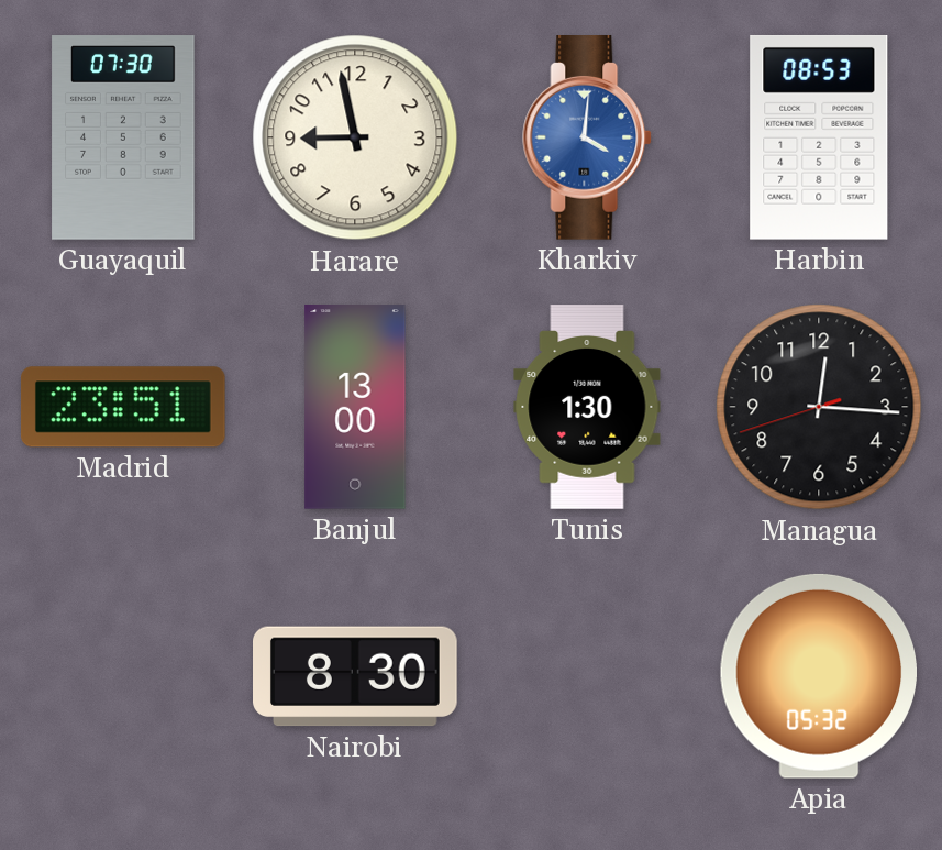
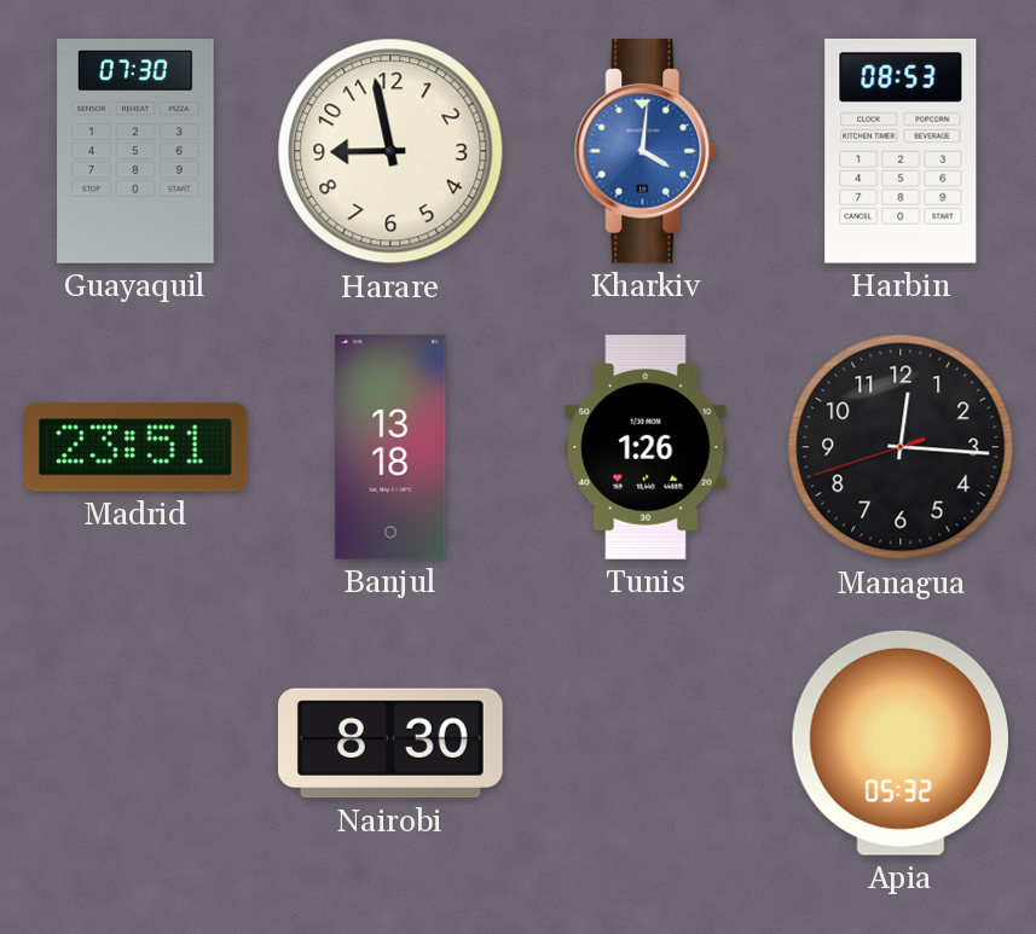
Banjul: 13:00 -> 13:18
Tunis: 1:30 -> 1:26
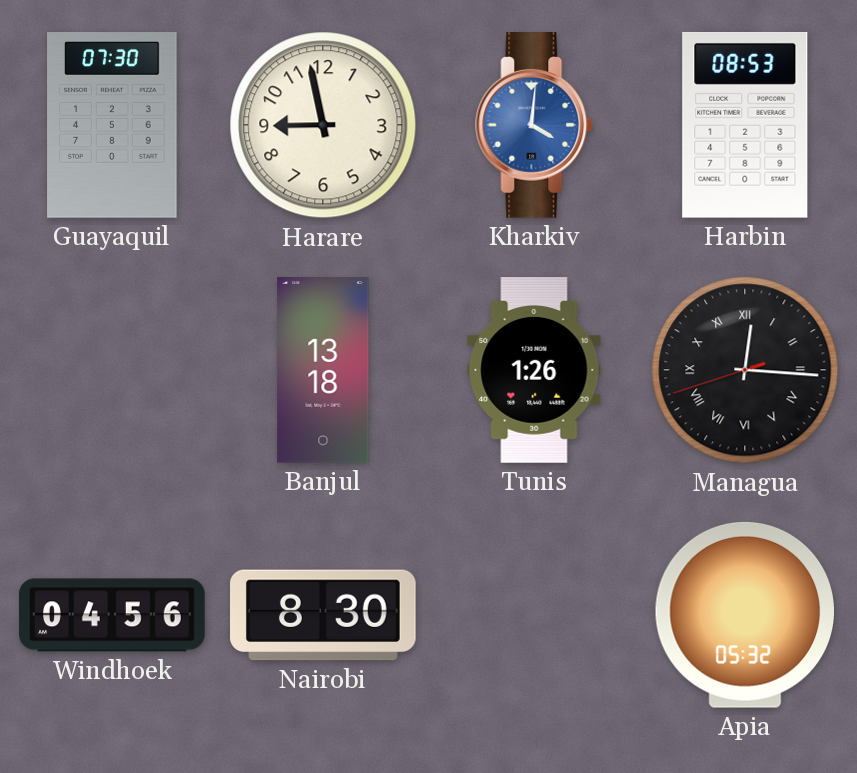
Madrid: 23:51 -> none
Managua numerals: Arabic -> Roman
Windhoek: none -> 04:56
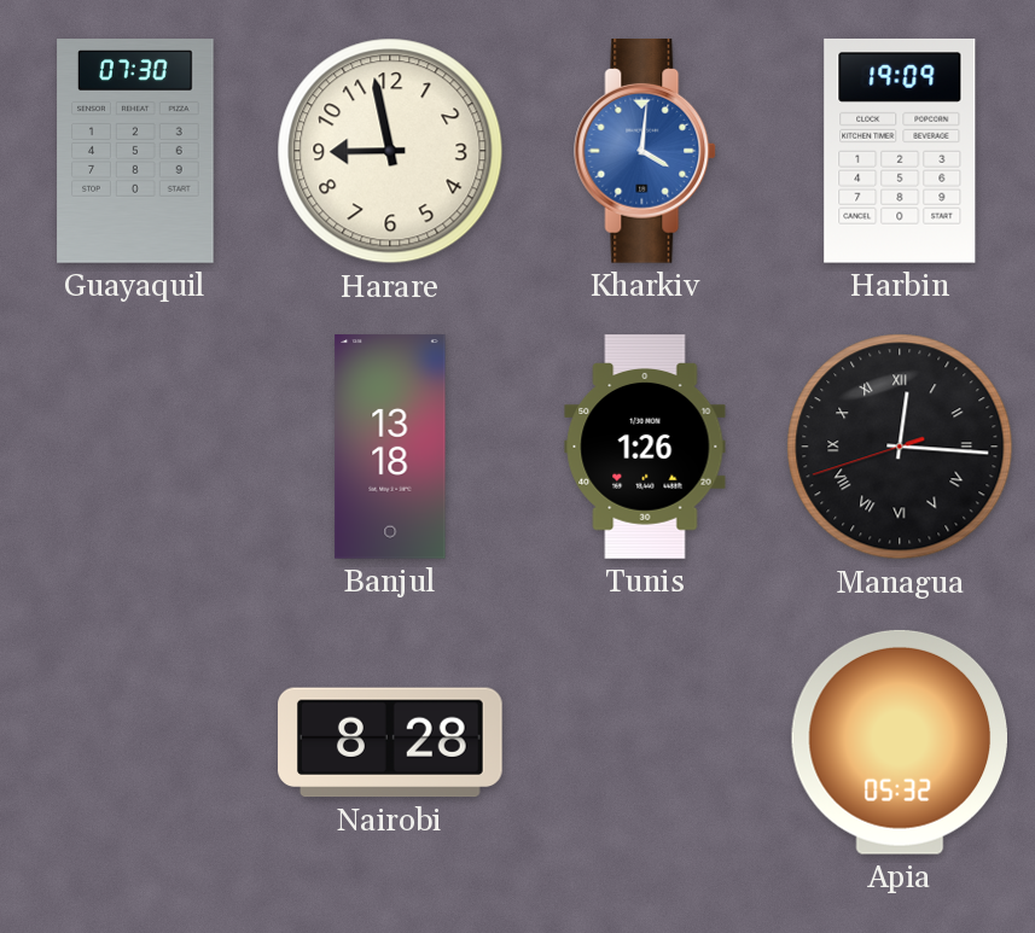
Harbin: 08:53 -> 19:09
Windhoek: 04:56 -> none
Nairobi: 8:30 -> 8:28
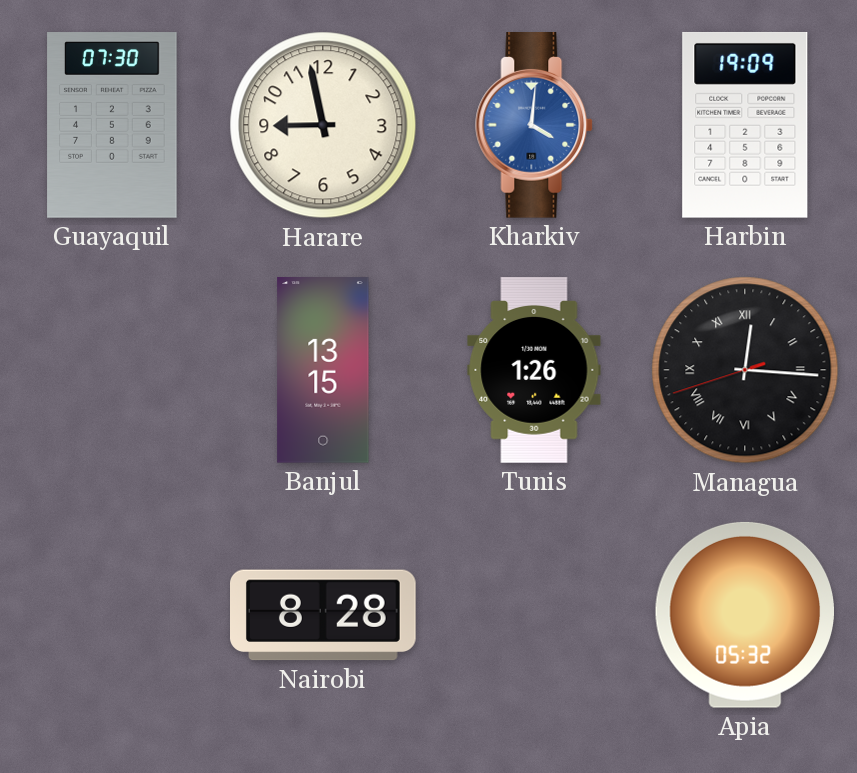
Banjul: 13:18 -> 13:15
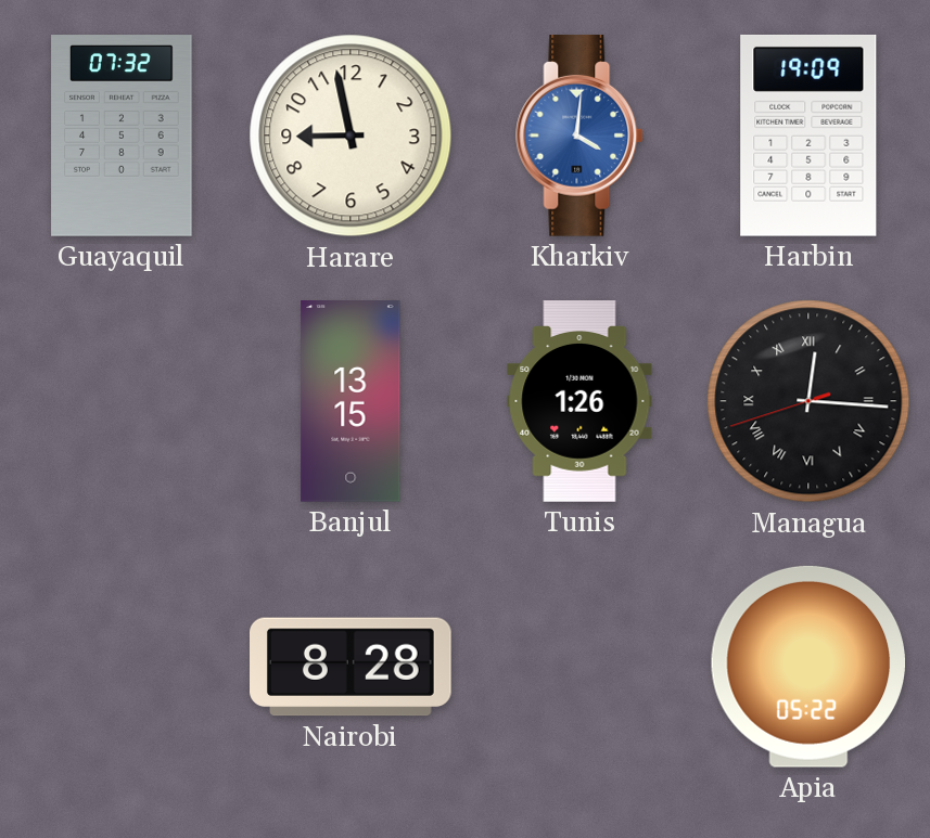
Guayaquil: 07:30 -> 07:32
Apia: 05:32 -> 05:22
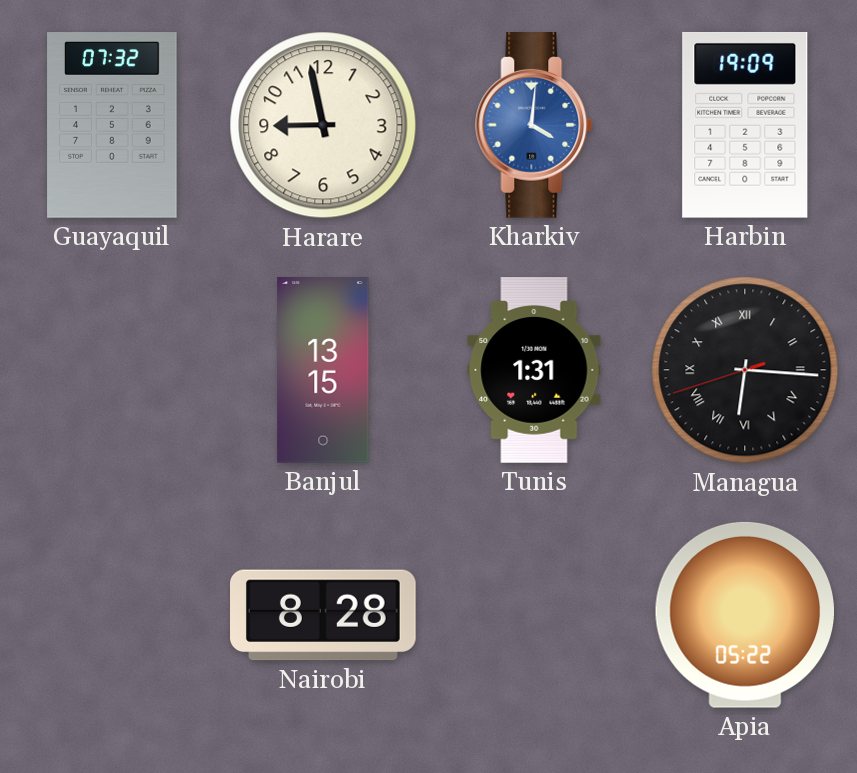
Tunis: 1:26 -> 1:31
Managua: 12:15 -> 6:15
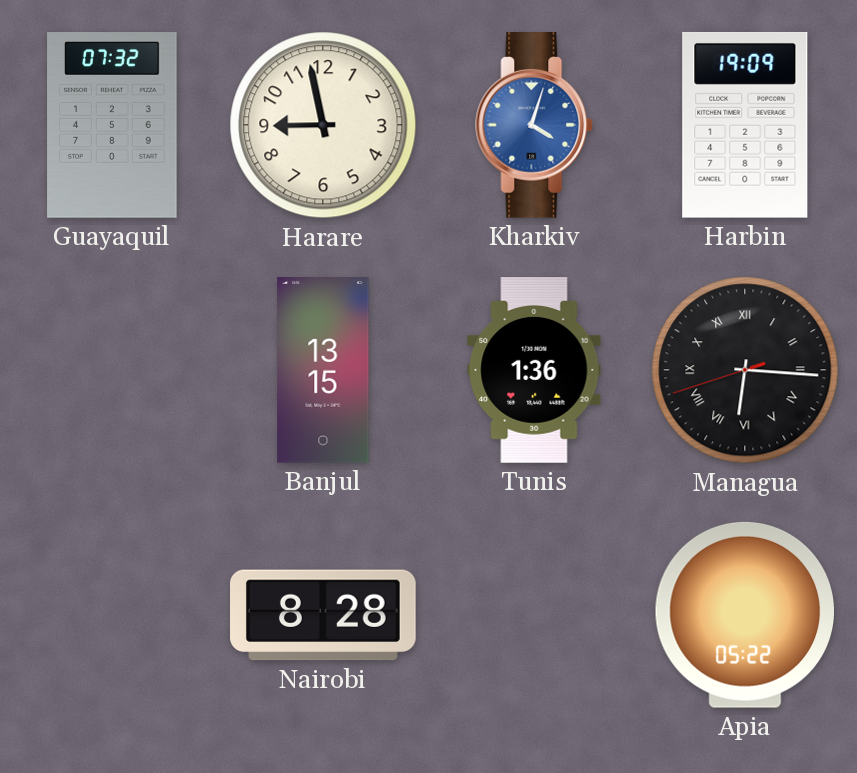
Kharkiv: 4:01 -> 4:03
Tunis: 1:31 -> 1:36
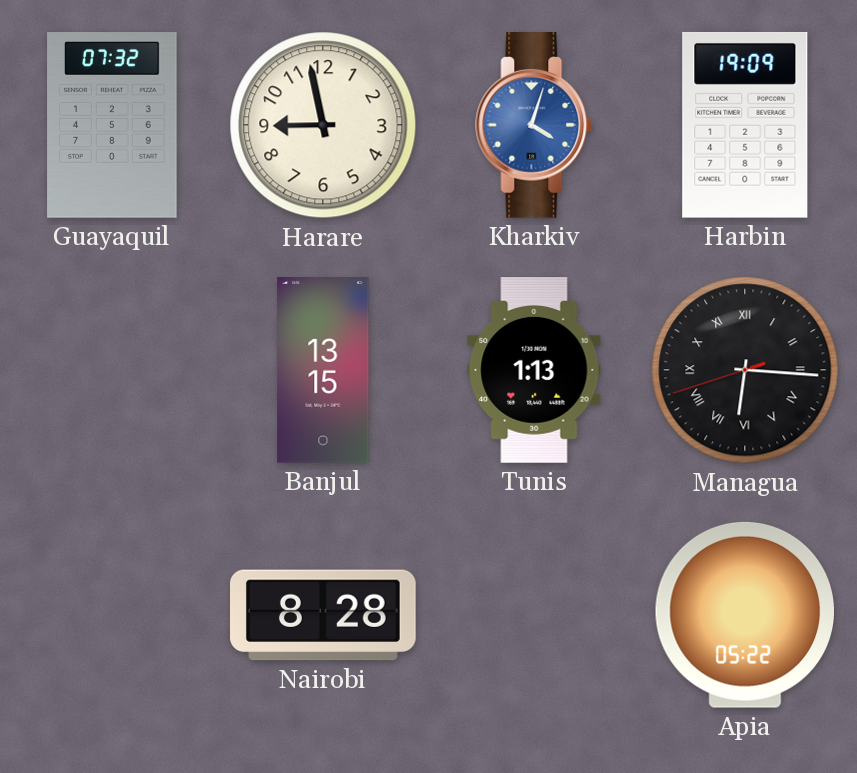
Tunis: 1:36 -> 1:13
